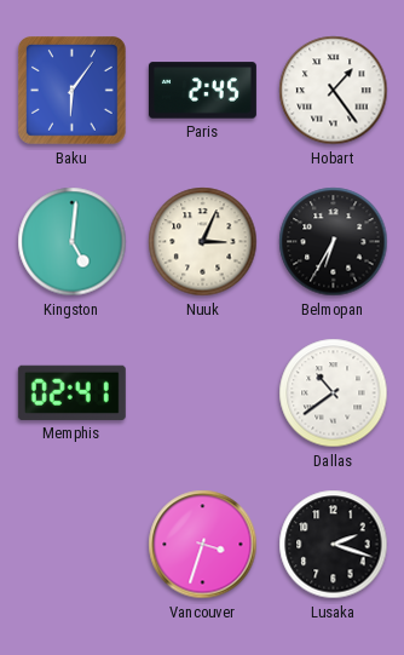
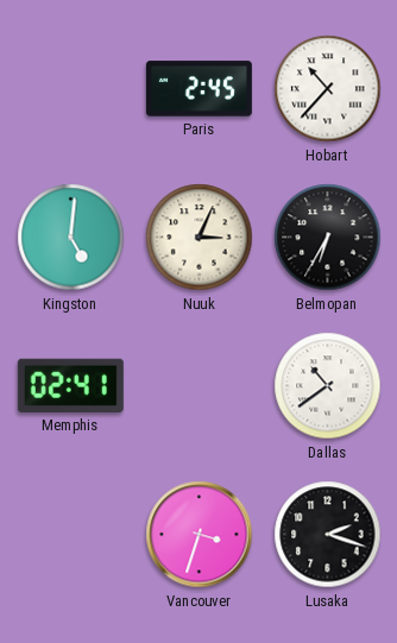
Baku: 6:06 -> none
Hobart: 1:24 -> 10:37
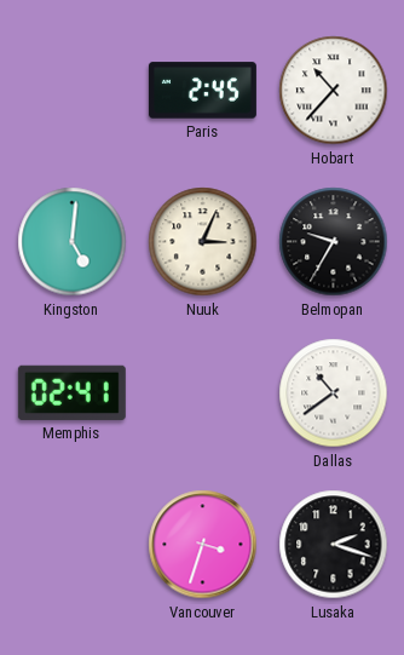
Belmopan: 6:35 -> 9:35
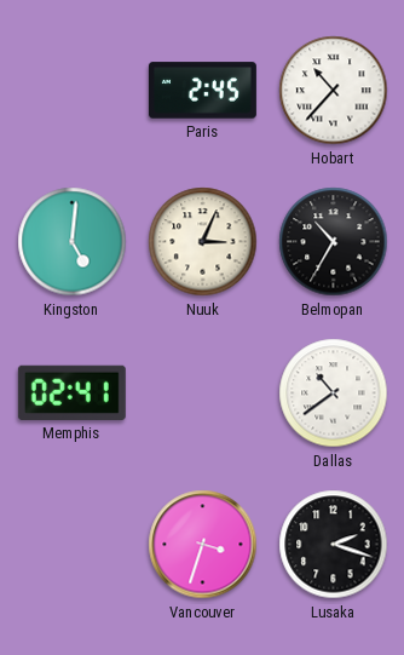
Belmopan: 9:35 -> 10:35
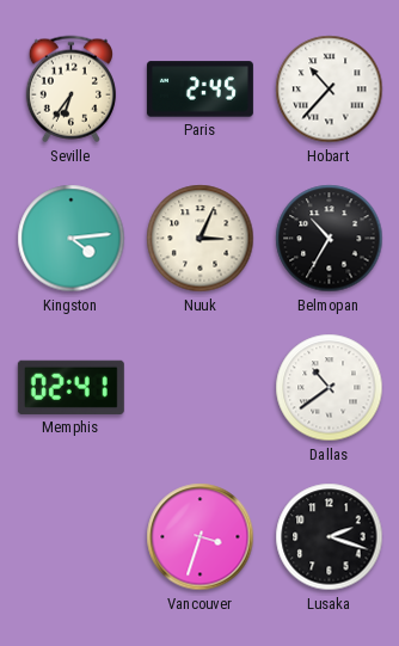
Seville: none -> 6:36
Kingston: 5:01 -> 4:14
